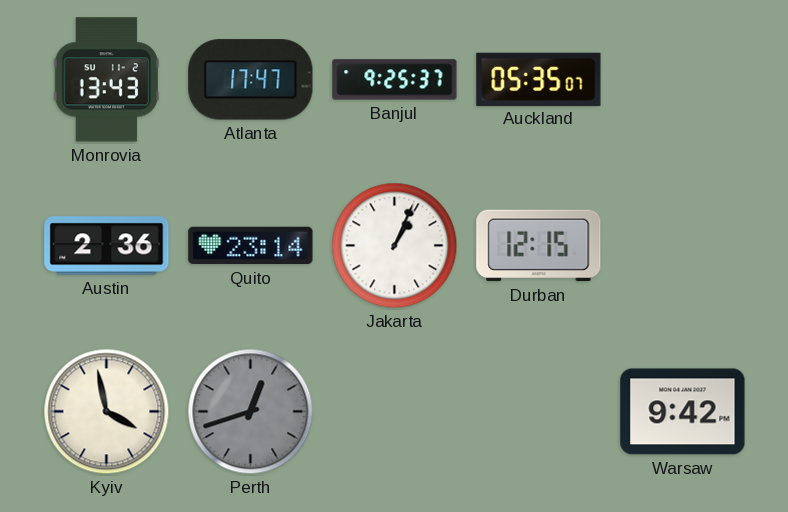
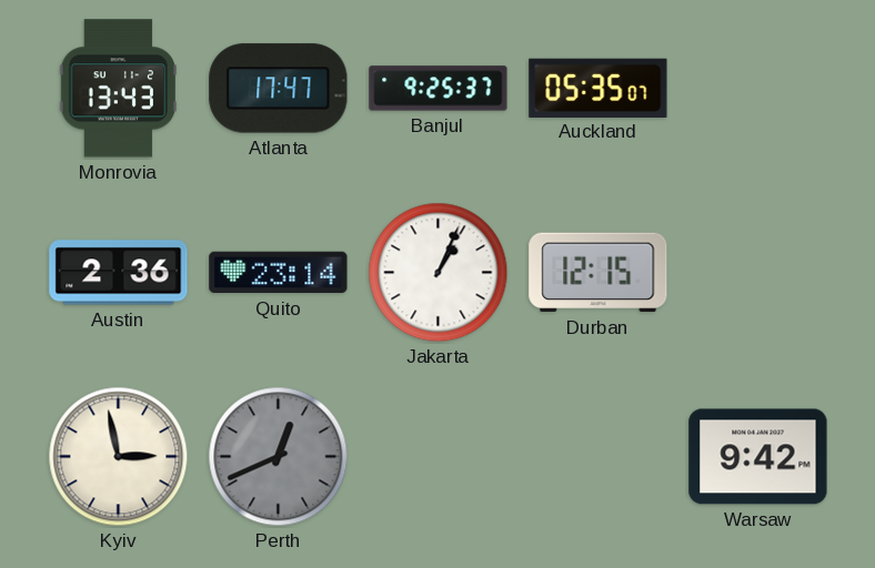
Kyiv: 3:58 -> 2:58
Perth: 12:42 -> 12:41
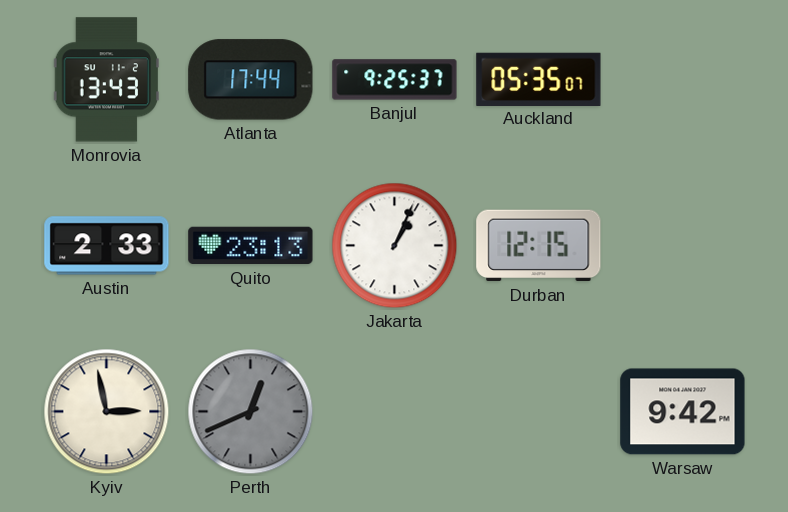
Atlanta: 17:47 -> 17:44
Austin: 2:36 -> 2:33
Quito: 23:14 -> 23:13
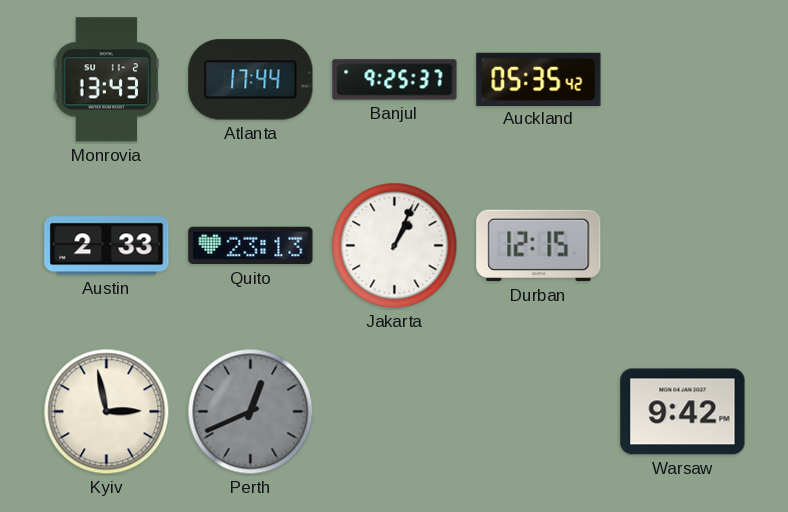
Auckland: 05:35:07 -> 05:35:42
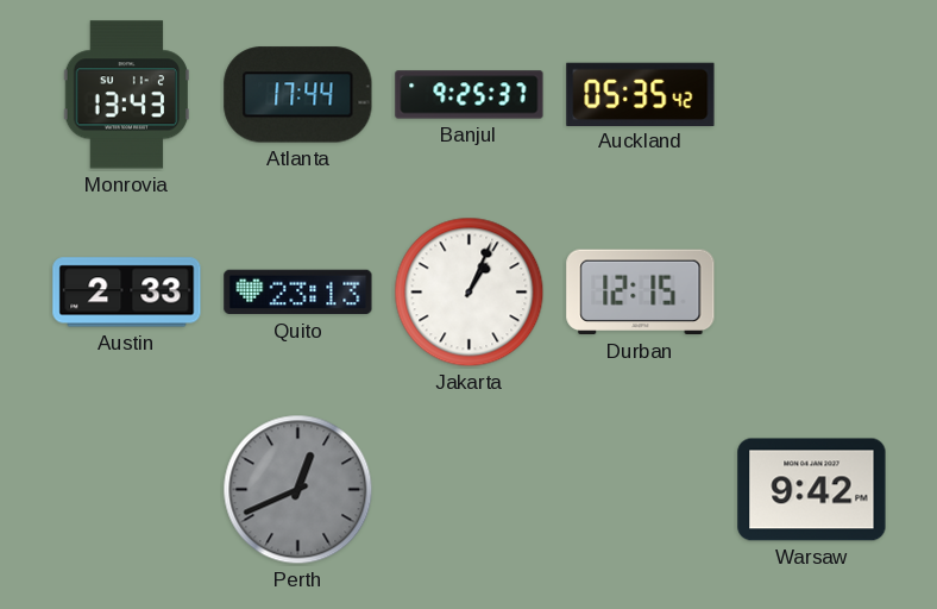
Kyiv: 2:58 -> none
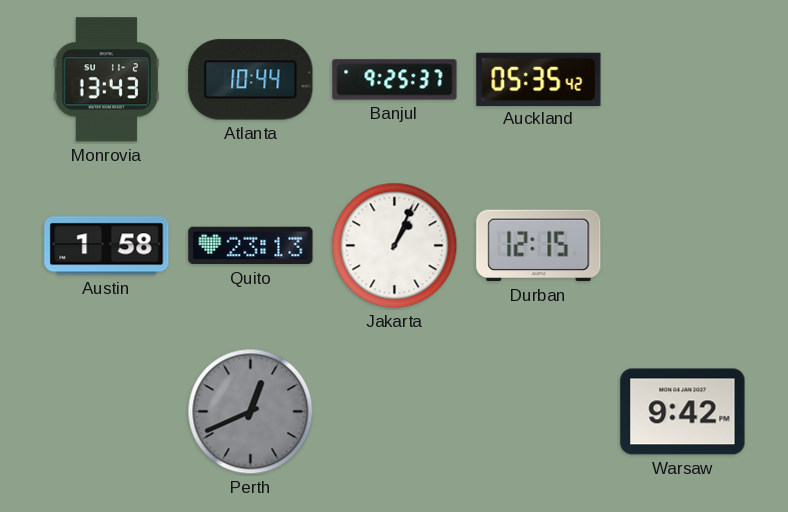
Atlanta: 17:44 -> 10:44
Austin: 2:33 -> 1:58
